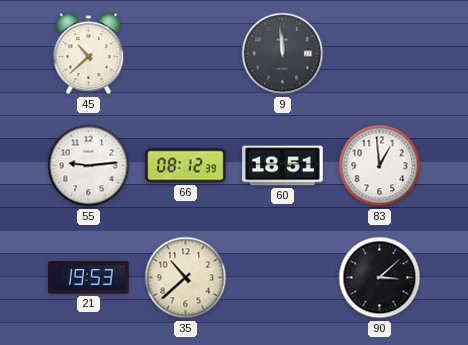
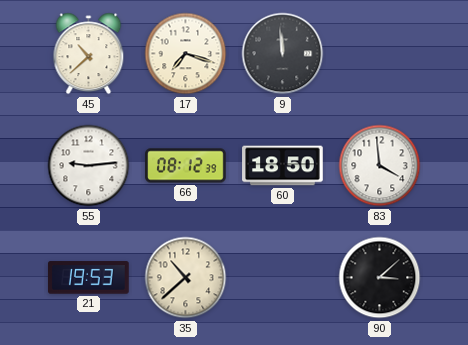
17: none -> 7:18
60: 18:51 -> 18:50
83: 12:59 -> 3:59
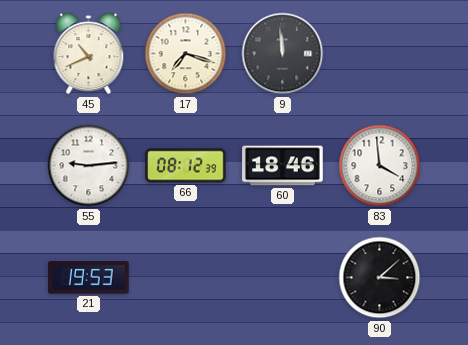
45: 10:38 -> 10:41
60: 18:50 -> 18:46
35: 10:38 -> none
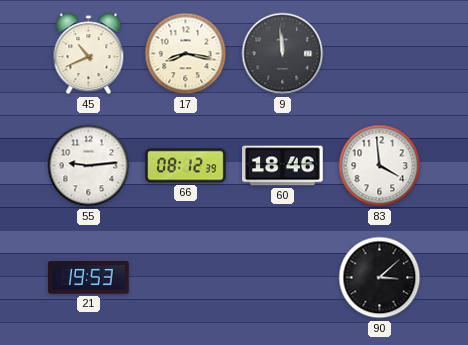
17: 7:18 -> 8:17
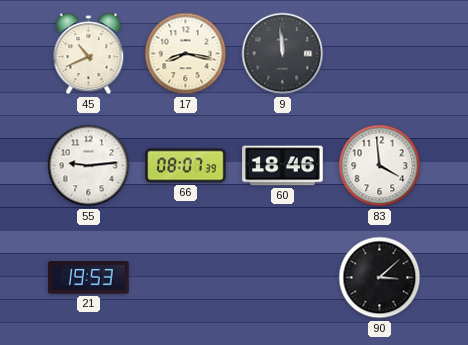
66: 08:12 -> 08:07
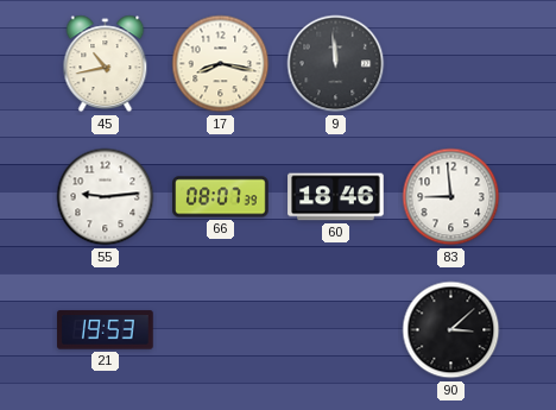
45: 10:41 -> 10:43
83: 3:59 -> 8:59
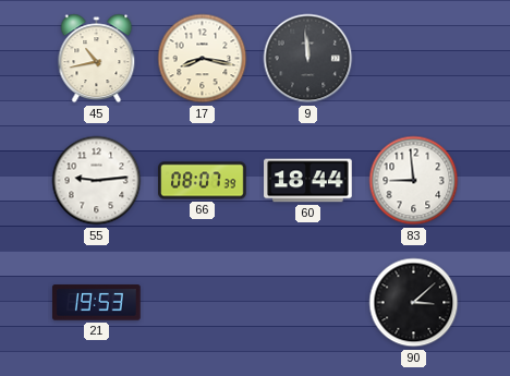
60: 18:46 -> 18:44
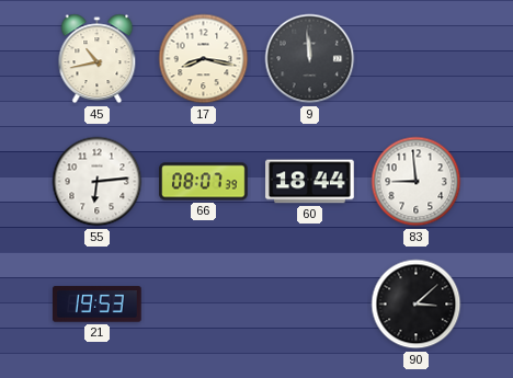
55: 9:14 -> 6:14
